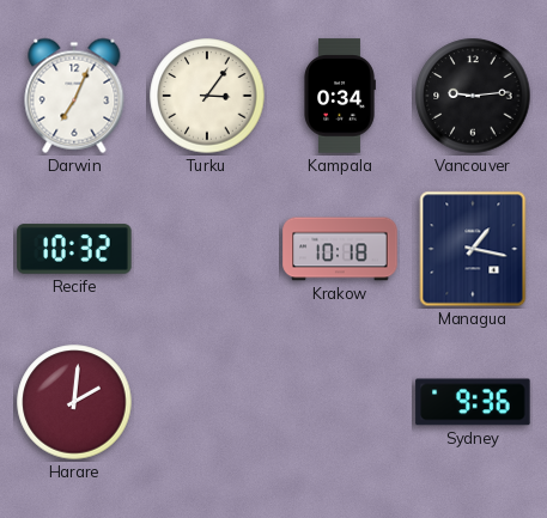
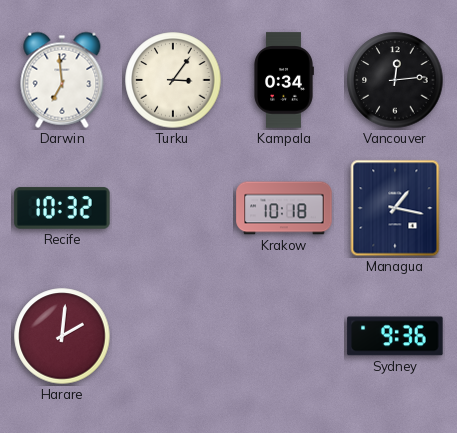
Darwin: 7:04 -> 6:59
Vancouver: 9:14 -> 12:14
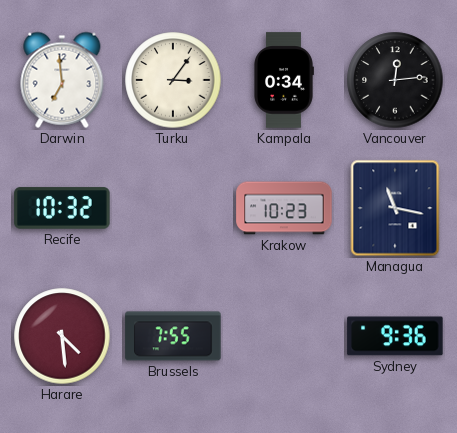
Krakow: 10:18 -> 10:23
Managua: 1:17 -> 11:17
Harare: 2:01 -> 4:29
Brussels: none -> 7:55
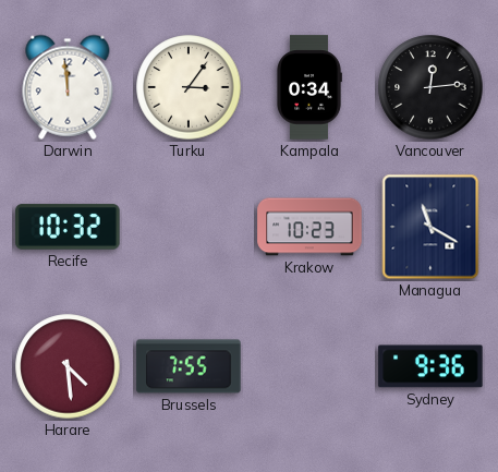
Darwin: 6:59 -> 11:59
Managua: 11:17 -> 11:20
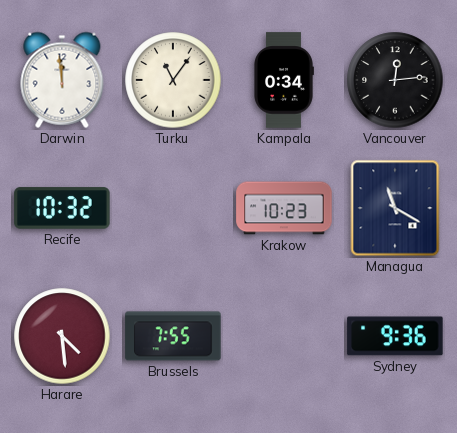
Turku: 3:06 -> 11:06
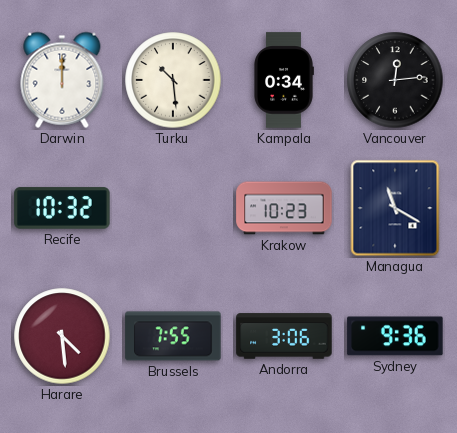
Darwin: 11:59 -> 12:00
Turku: 11:06 -> 10:29
Andorra: none -> 3:06
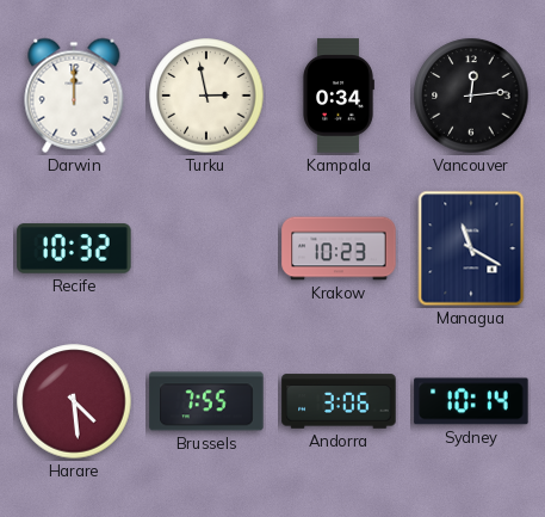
Turku: 10:29 -> 2:58
Sydney: 9:36 -> 10:14
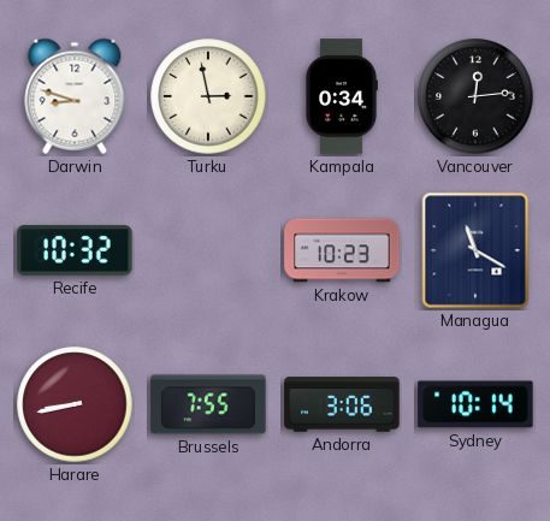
Darwin: 12:00 -> 8:48
Harare: 4:29 -> 8:43
